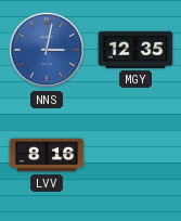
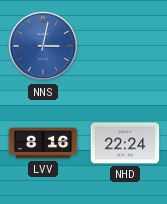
MGY: 12:35 -> none
NHD: none -> 22:24
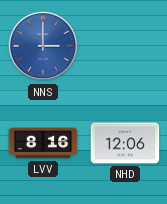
NNS: 3:02 -> 3:00
NHD: 22:24 -> 12:06
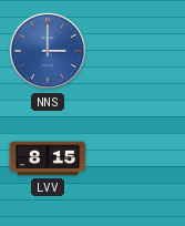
LVV: 8:16 -> 8:15
NHD: 12:06 -> none
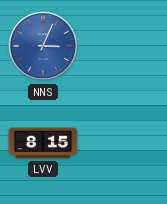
NNS: 3:00 -> 3:04
